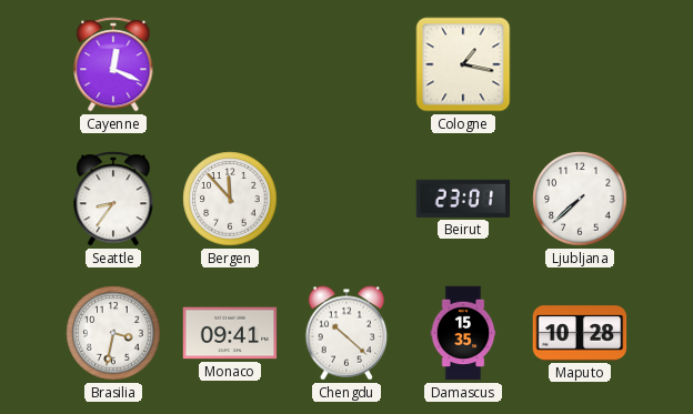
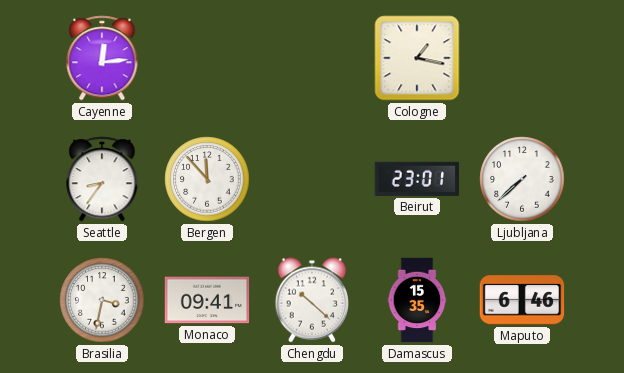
Cayenne: 12:19 -> 12:14
Maputo: 10:28 -> 6:46
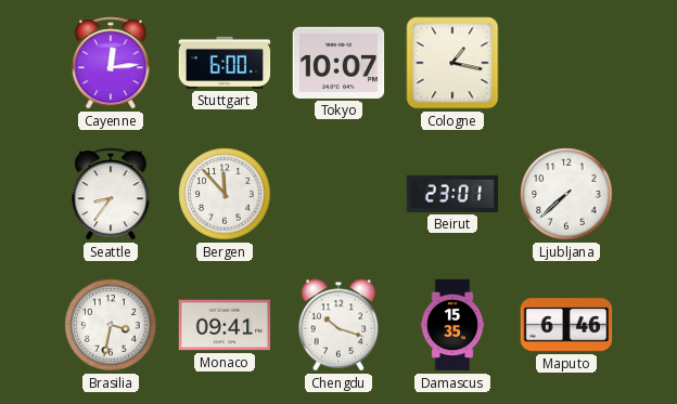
Stuttgart: none -> 6:00
Tokyo: none -> 10:07
Chengdu: 10:22 -> 10:18
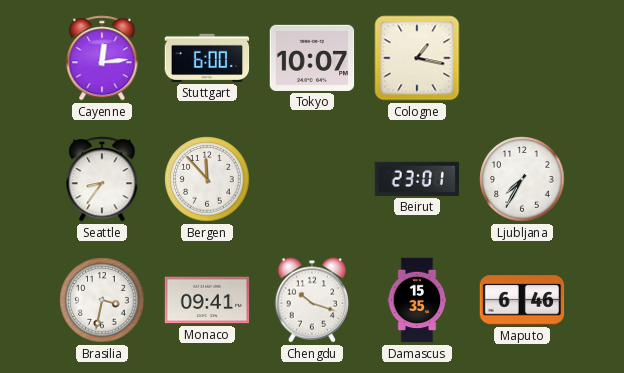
Ljubljana: 7:38 -> 7:35
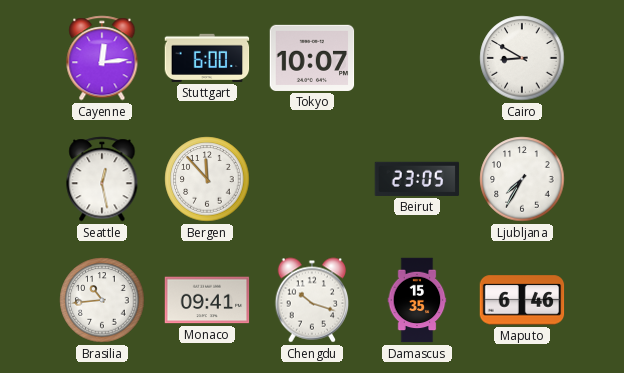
Cologne: 1:17 -> none
Cairo: none -> 8:50
Seattle: 8:36 -> 12:28
Beirut: 23:01 -> 23:05
Brasilia: 3:32 -> 10:44
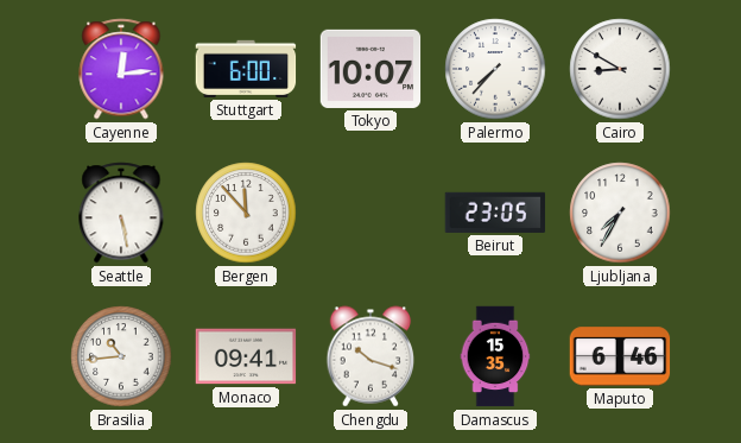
Palermo: none -> 7:37
Seattle: 12:28 -> 5:28
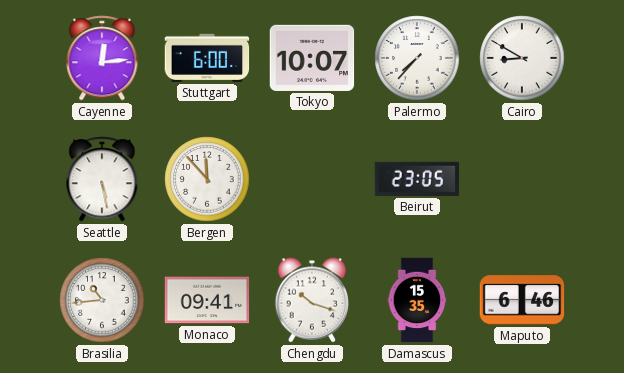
Ljubljana: 7:35 -> none
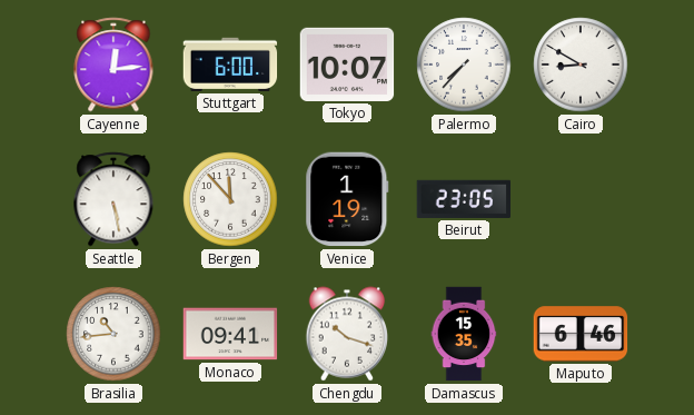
Venice: none -> 1:19
